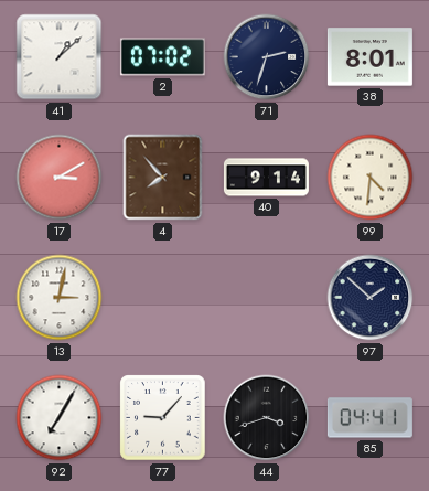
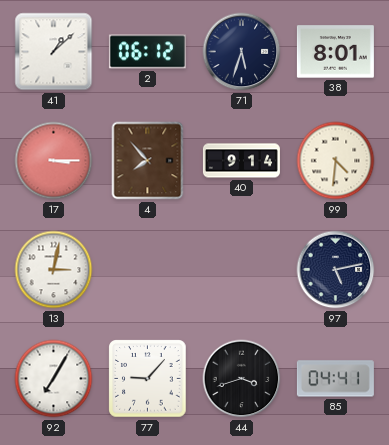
2: 07:02 -> 06:12
71: 2:33 -> 5:33
17: 3:10 -> 3:15
97: 1:52 -> 5:13
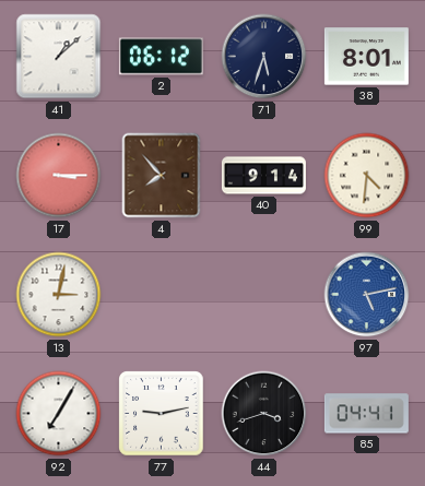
97 dial: navy -> blue
77: 9:07 -> 9:13
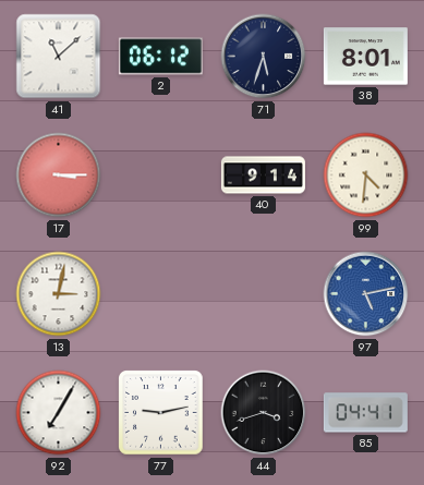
41: 1:08 -> 11:08
4: 7:53 -> none
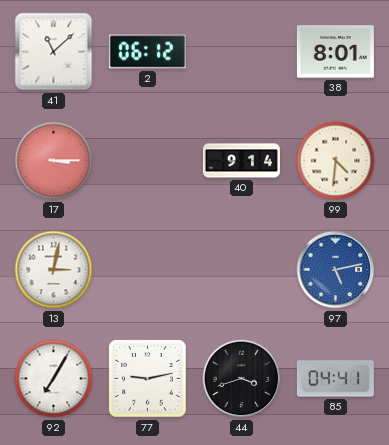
71: 5:33 -> none
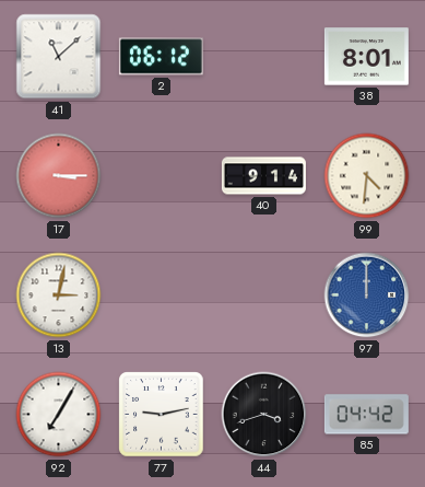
97: 5:13 -> 12:00
85: 04:41 -> 04:42
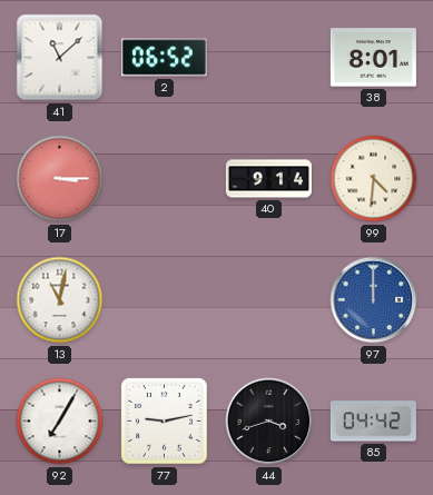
2: 06:12 -> 06:52
13: 3:02 -> 11:02
